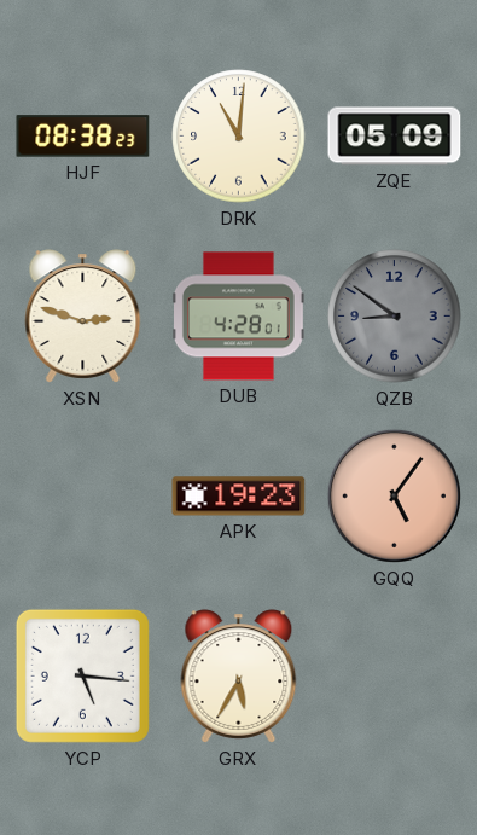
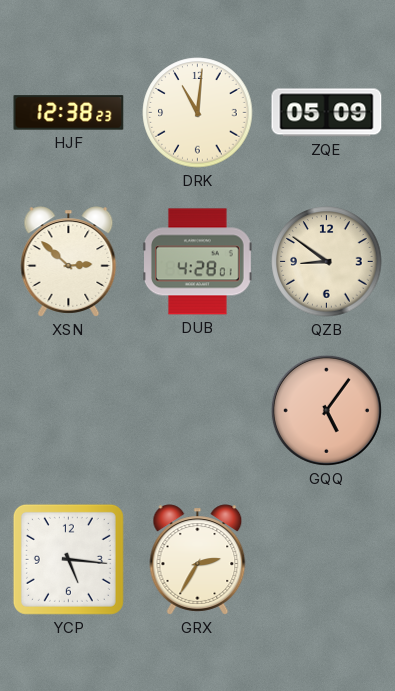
HJF: 08:38 -> 12:38
XSN: 2:48 -> 2:52
QZB dial: grey -> cream
APK: 19:23 -> none
GRX: 5:35 -> 2:35
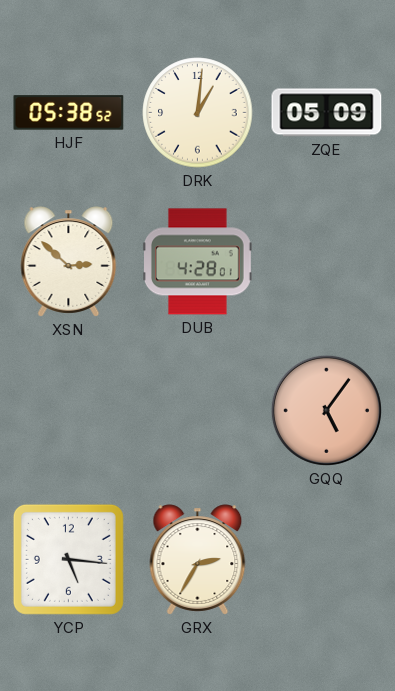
HJF: 12:38 -> 05:38
DRK: 11:01 -> 1:01
QZB: 8:51 -> none
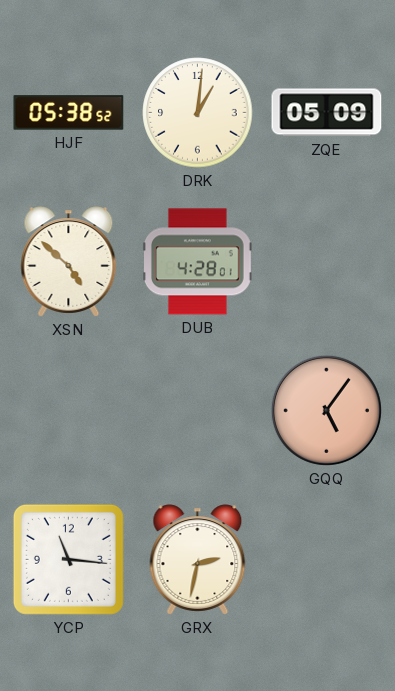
XSN: 2:52 -> 4:52
YCP: 5:16 -> 11:16
GRX: 2:35 -> 2:32
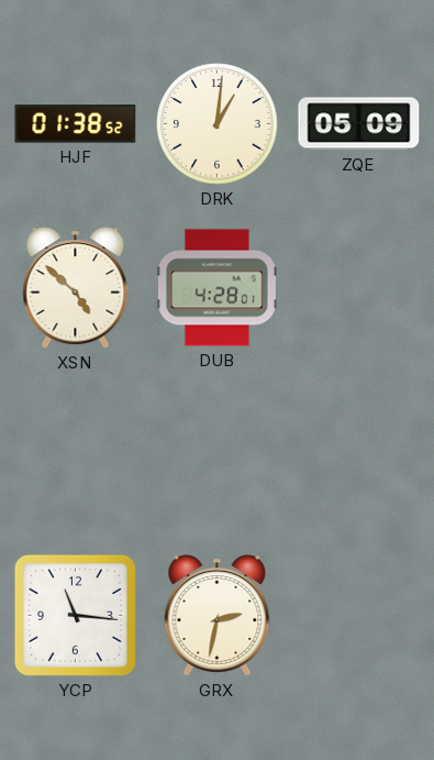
HJF: 05:38 -> 01:38
GQQ: 5:06 -> none
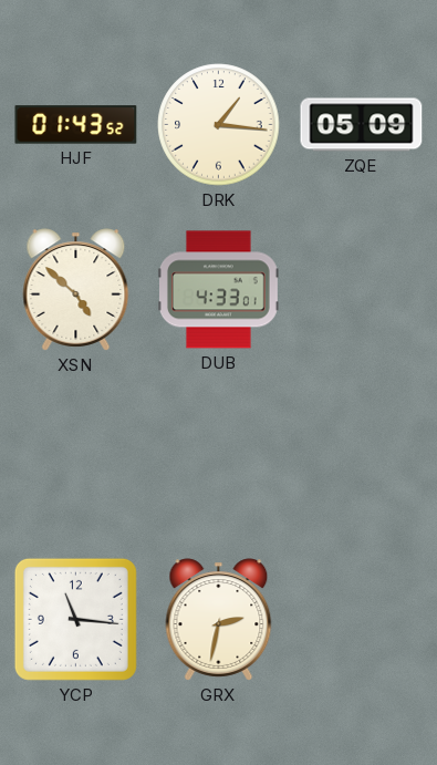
HJF: 01:38 -> 01:43
DRK: 1:01 -> 1:16
DUB: 4:28 -> 4:33
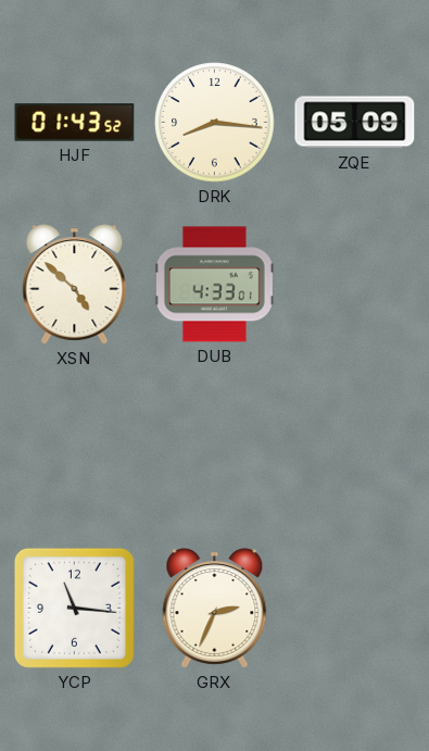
DRK: 1:16 -> 8:16
GRX: 2:32 -> 2:34
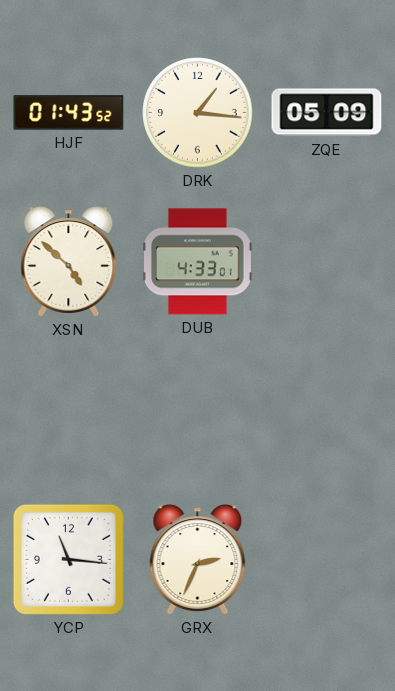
DRK: 8:16 -> 1:16
